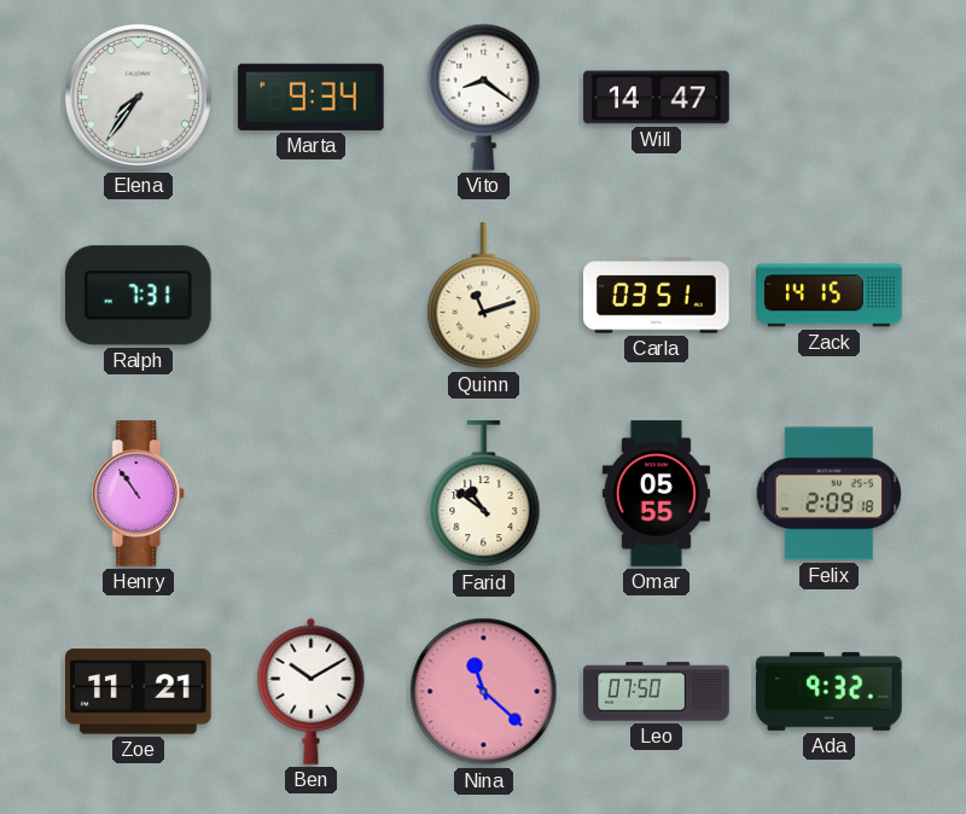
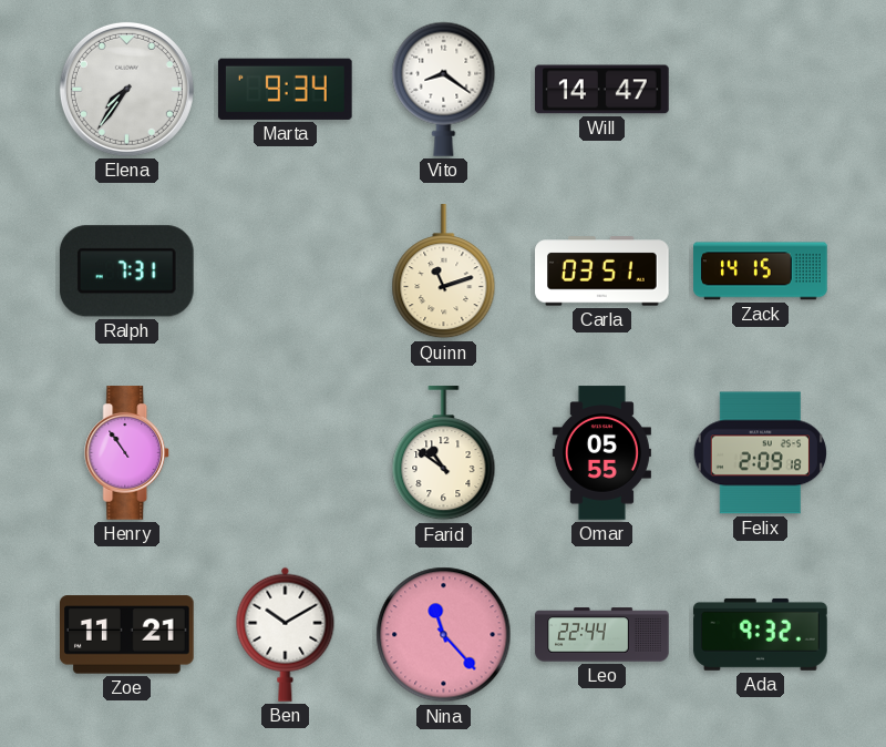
Nina: 11:22 -> 11:23
Leo: 07:50 -> 22:44
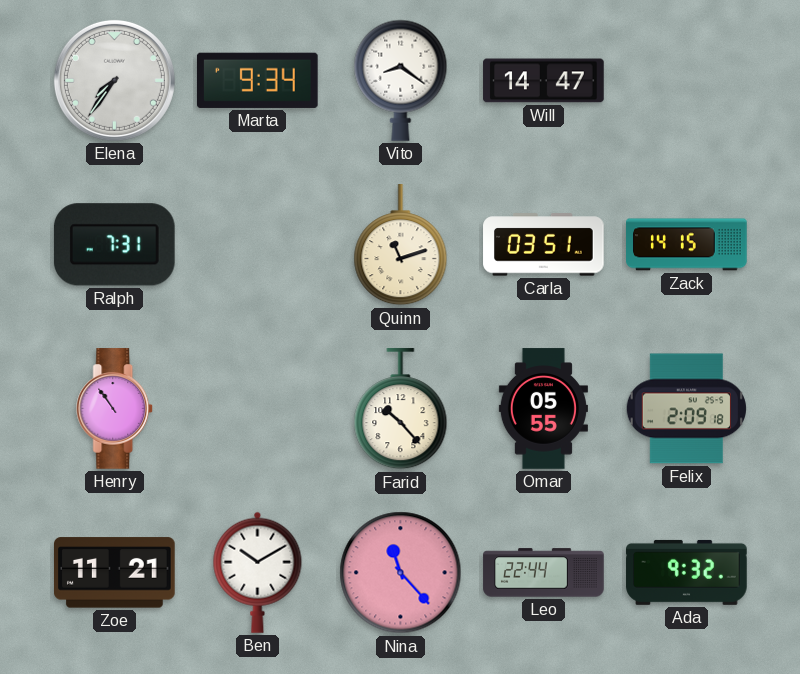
Farid: 10:51 -> 10:23
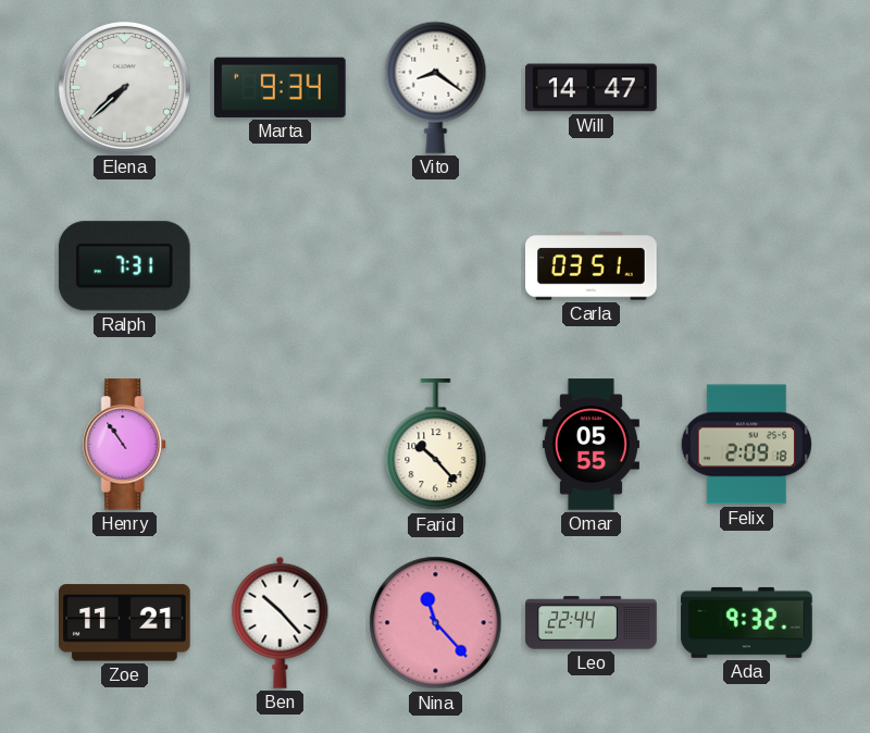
Elena: 7:36 -> 7:38
Quinn: 11:12 -> none
Zack: 14:15 -> none
Ben: 10:10 -> 10:23
